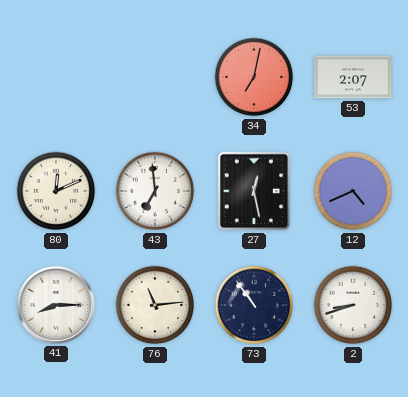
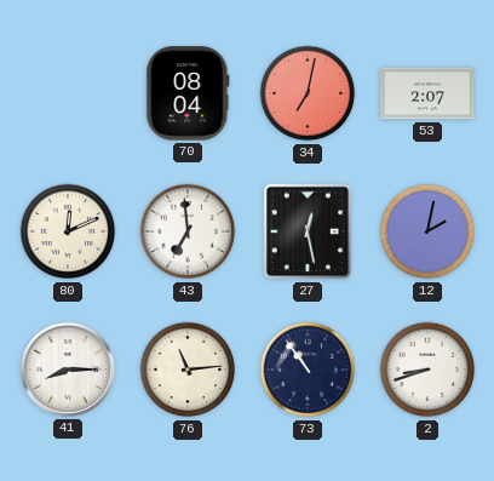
70: none -> 08:04
12: 4:41 -> 2:02
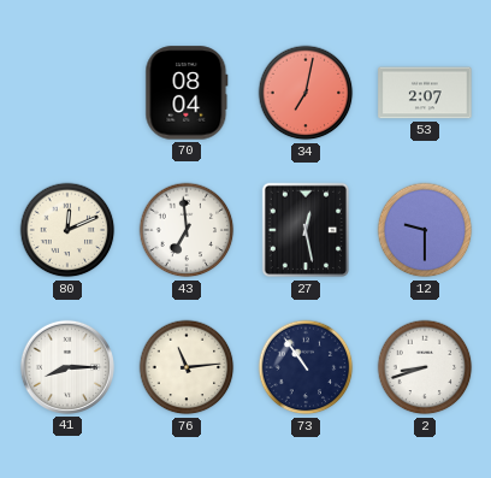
12: 2:02 -> 9:30
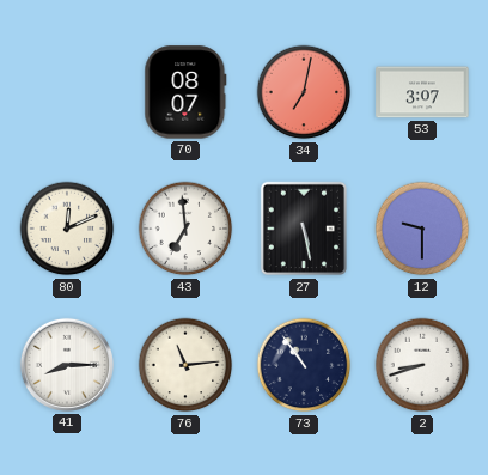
70: 08:04 -> 08:07
53: 2:07 -> 3:07
27: 12:28 -> 5:28
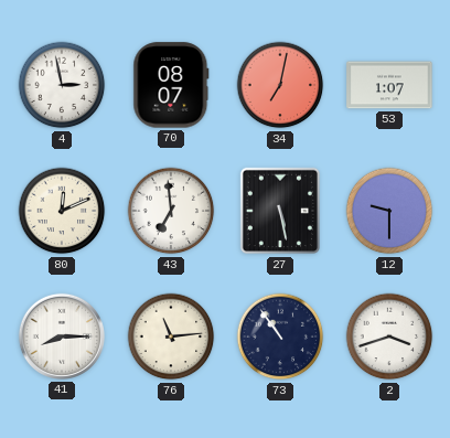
4: none -> 2:58
53: 3:07 -> 1:07
2: 8:42 -> 3:42
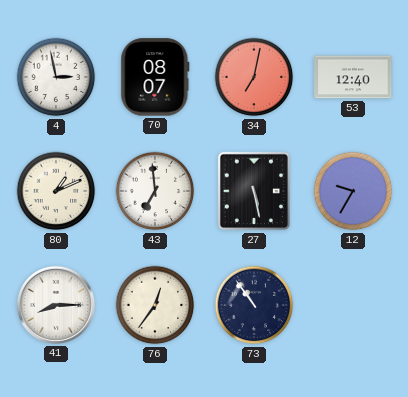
53: 1:07 -> 12:40
80: 12:11 -> 1:11
12: 9:30 -> 9:35
76: 11:14 -> 12:36
2: 3:42 -> none
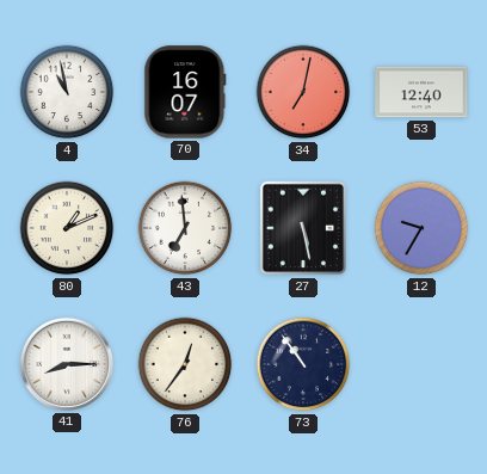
4: 2:58 -> 10:58
70: 08:07 -> 16:07
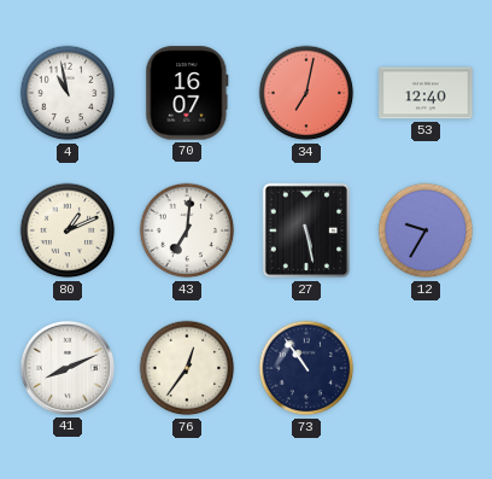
43: 6:59 -> 7:01
41: 8:15 -> 8:11
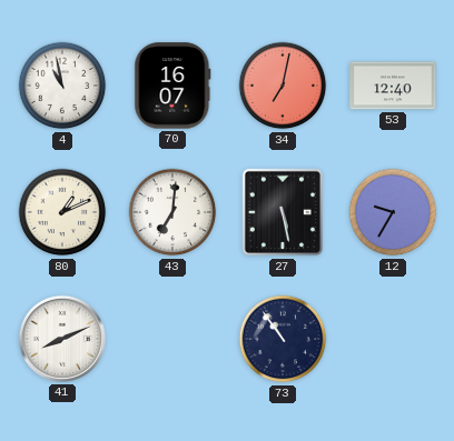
76: 12:36 -> none
